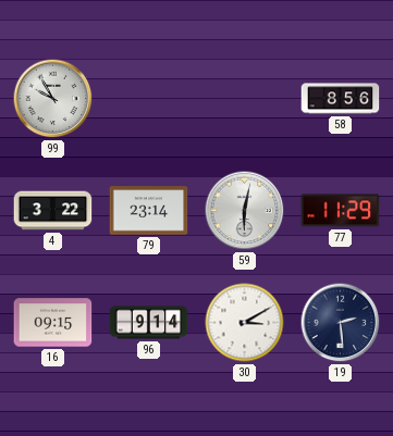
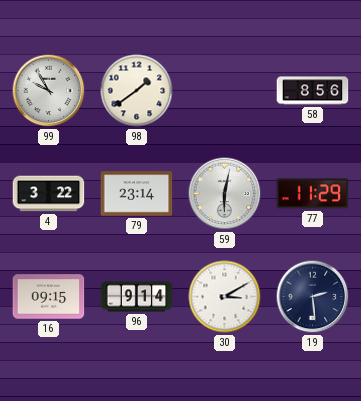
98: none -> 1:39
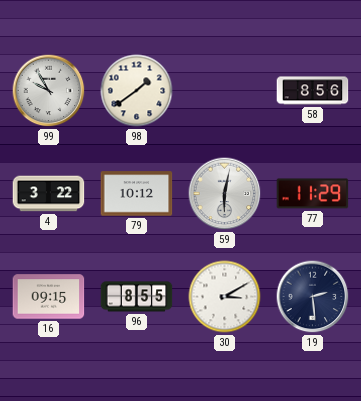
79: 23:14 -> 10:12
96: 9:14 -> 8:55
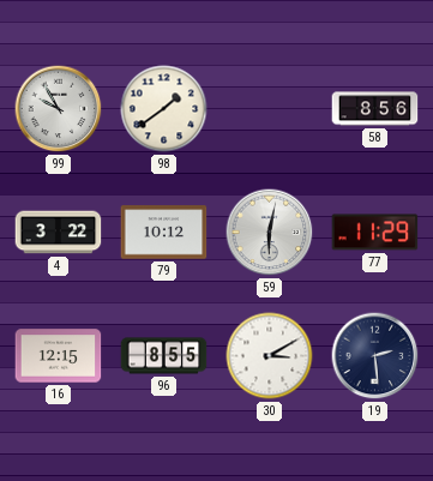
16: 09:15 -> 12:15
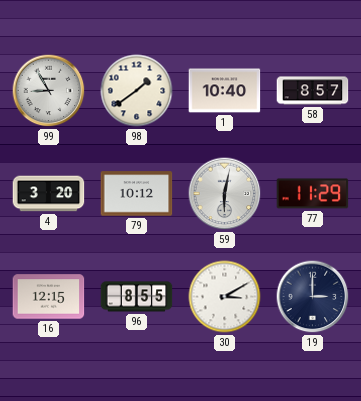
99: 9:55 -> 8:55
1: none -> 10:40
58: 8:56 -> 8:57
4: 3:22 -> 3:20
19: 2:29 -> 3:00
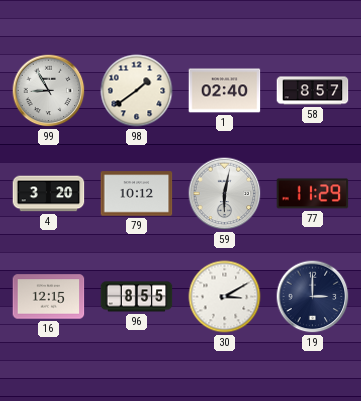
1: 10:40 -> 02:40
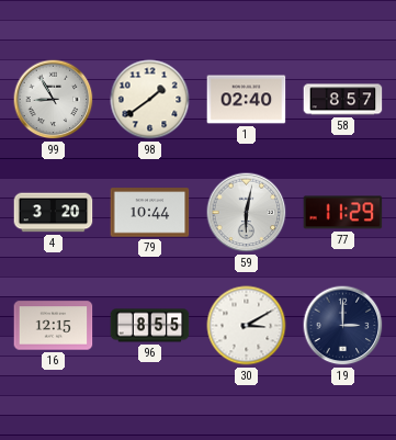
79: 10:12 -> 10:44
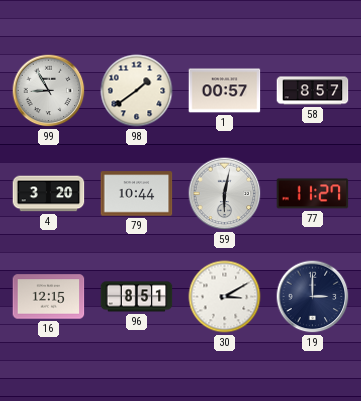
1: 02:40 -> 00:57
77: 11:29 -> 11:27
96: 8:55 -> 8:51
